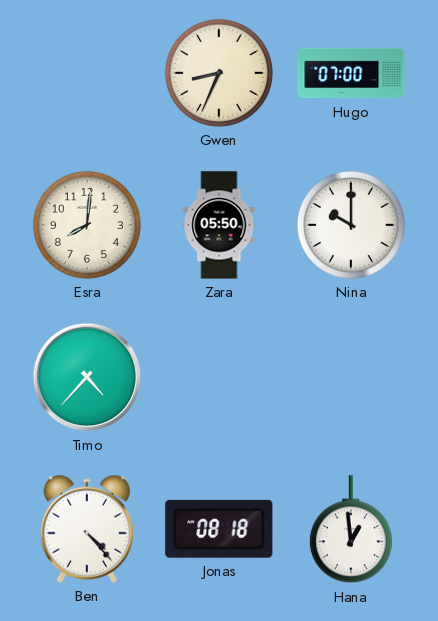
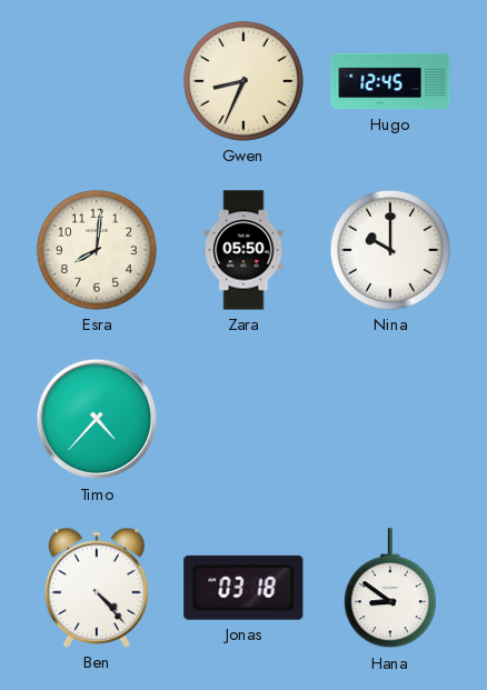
Hugo: 07:00 -> 12:45
Jonas: 08:18 -> 03:18
Hana: 12:59 -> 8:51
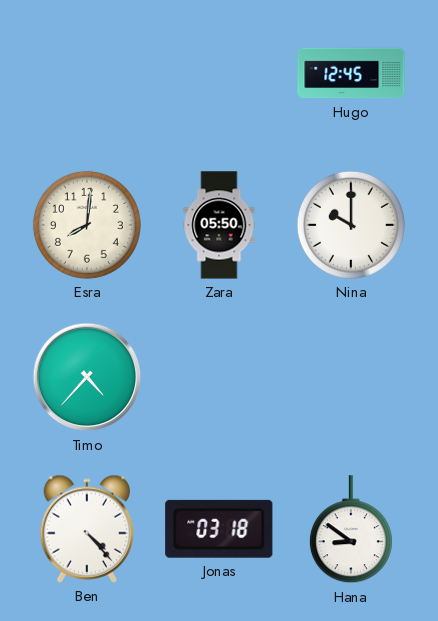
Gwen: 8:34 -> none
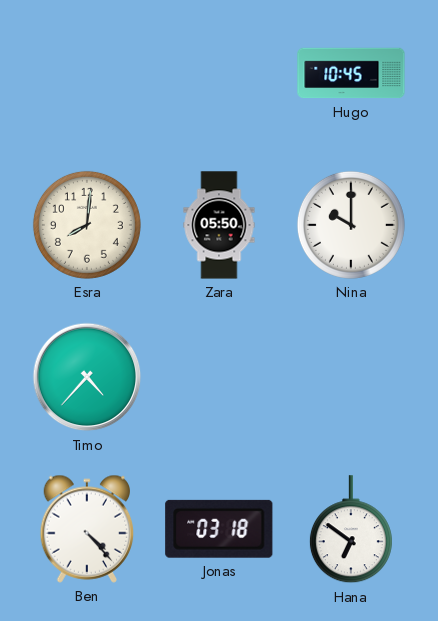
Hugo: 12:45 -> 10:45
Hana: 8:51 -> 6:51
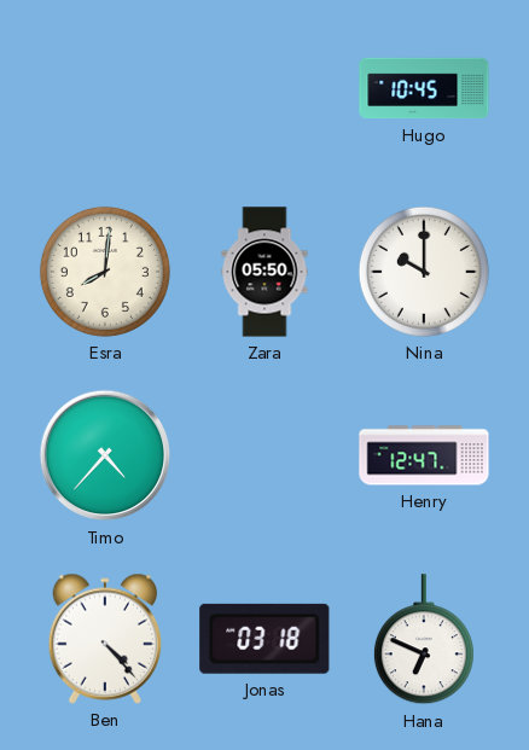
Henry: none -> 12:47
Hana: 6:51 -> 6:49
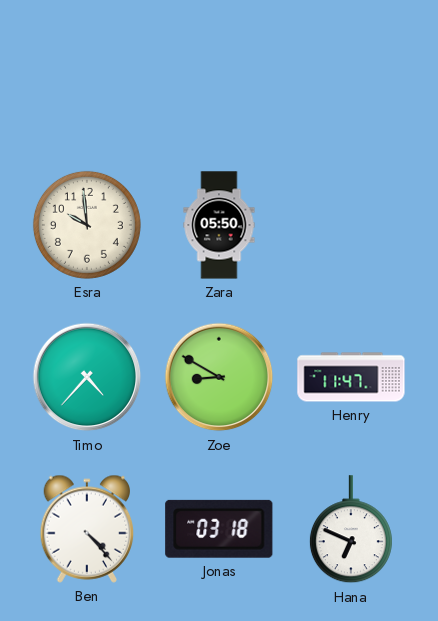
Hugo: 10:45 -> none
Esra: 8:01 -> 9:59
Nina: 10:00 -> none
Zoe: none -> 8:50
Henry: 12:47 -> 11:47
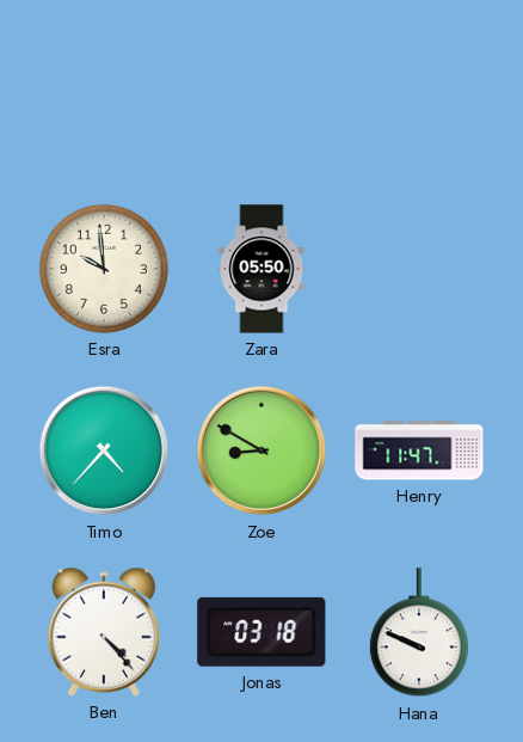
Hana: 6:49 -> 9:49
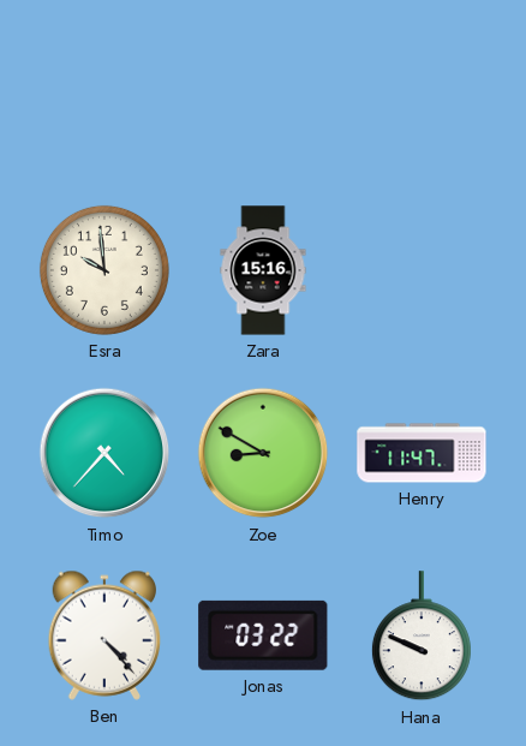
Zara: 05:50 -> 15:16
Jonas: 03:18 -> 03:22
